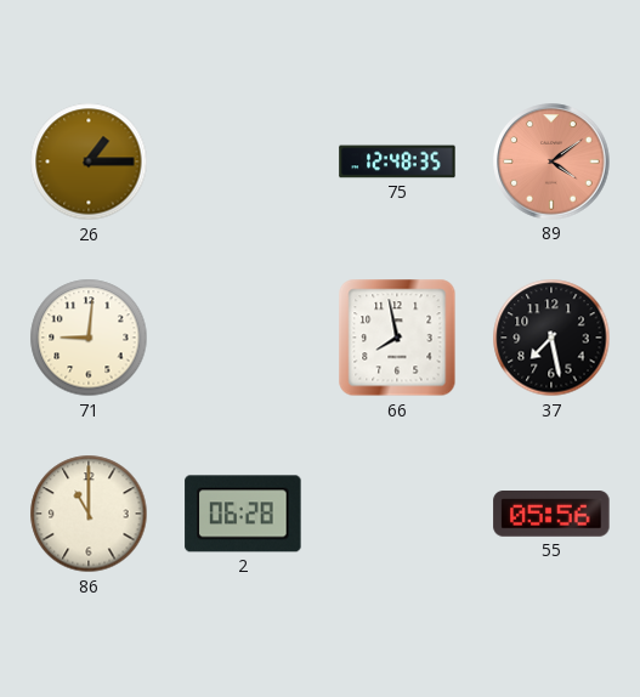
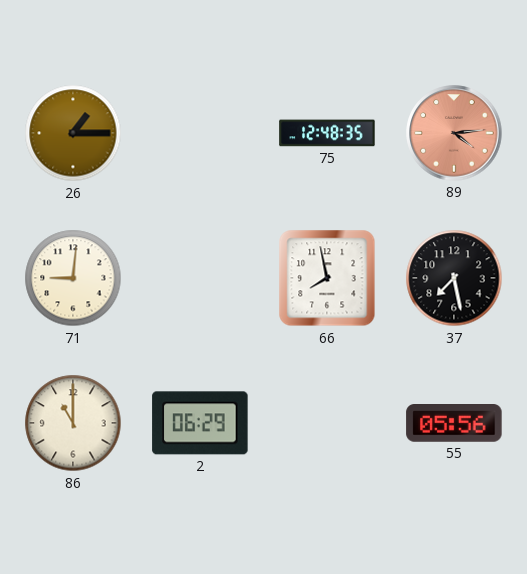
89: 4:09 -> 4:14
2: 06:28 -> 06:29
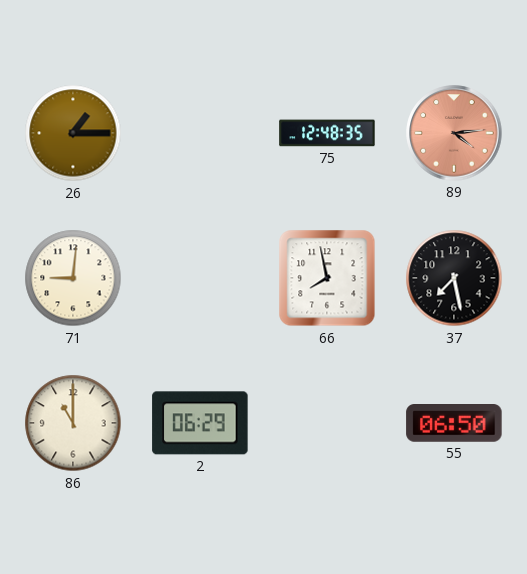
55: 05:56 -> 06:50
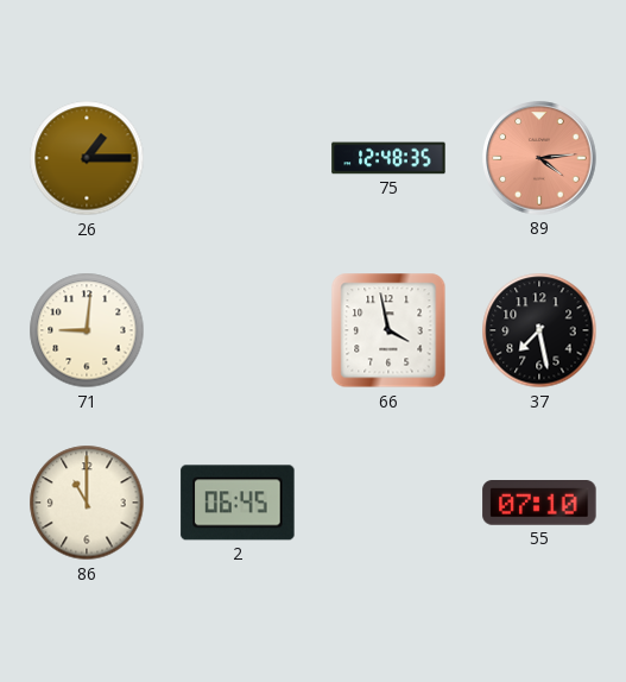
66: 7:58 -> 3:58
2: 06:29 -> 06:45
55: 06:50 -> 07:10
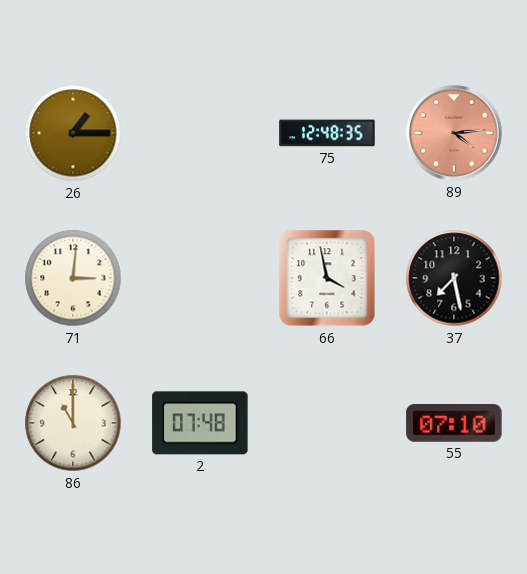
71: 9:01 -> 3:01
2: 06:45 -> 07:48
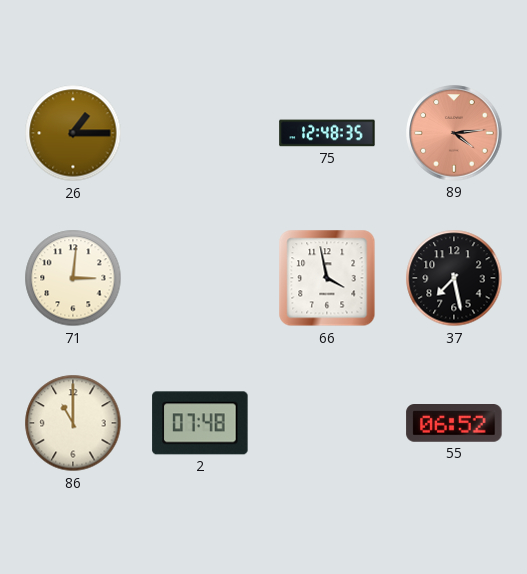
55: 07:10 -> 06:52
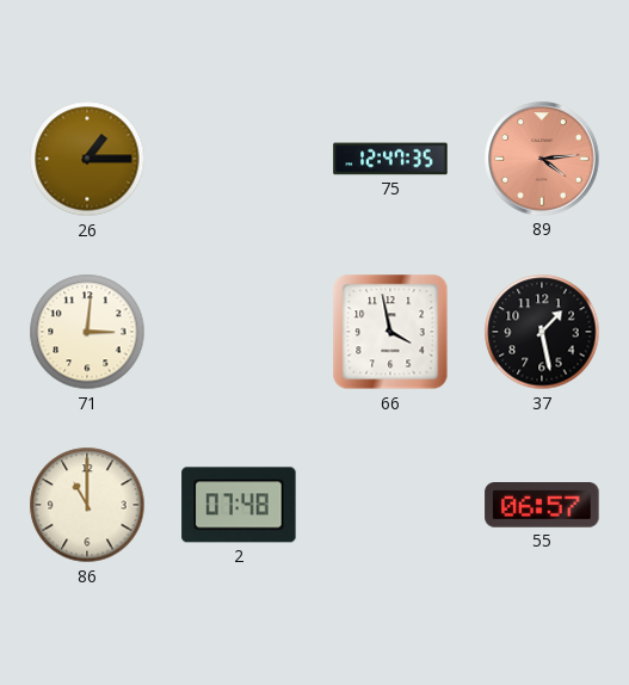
75: 12:48 -> 12:47
37: 7:28 -> 1:28
55: 06:52 -> 06:57
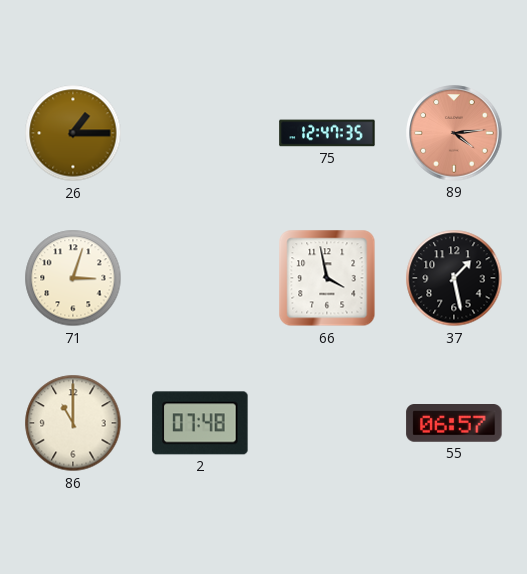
71: 3:01 -> 3:03
